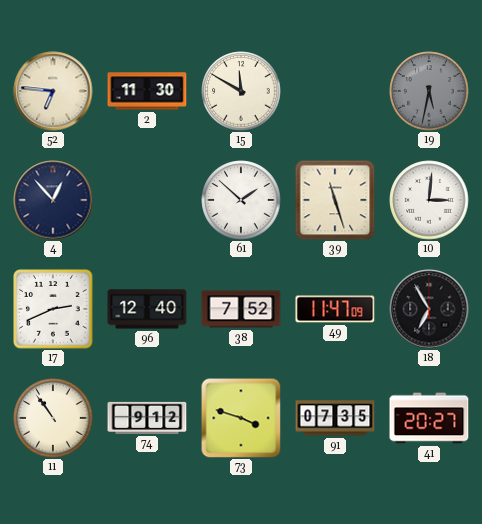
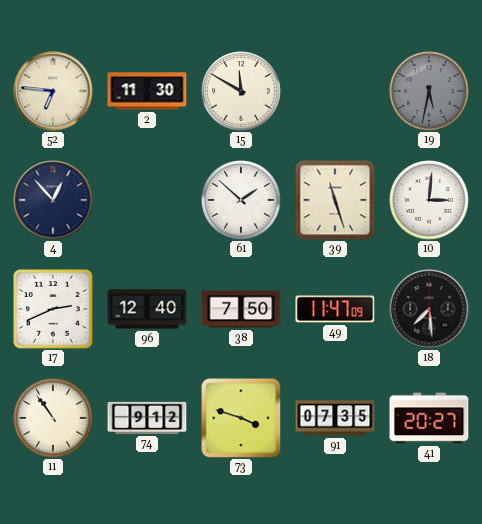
38: 7:52 -> 7:50
18: 6:55 -> 7:29
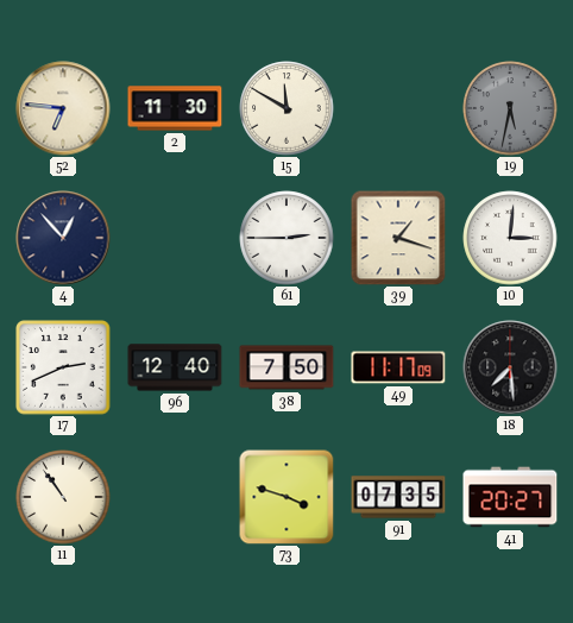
61: 1:52 -> 2:45
39: 11:27 -> 1:18
49: 11:47 -> 11:17
74: 9:12 -> none
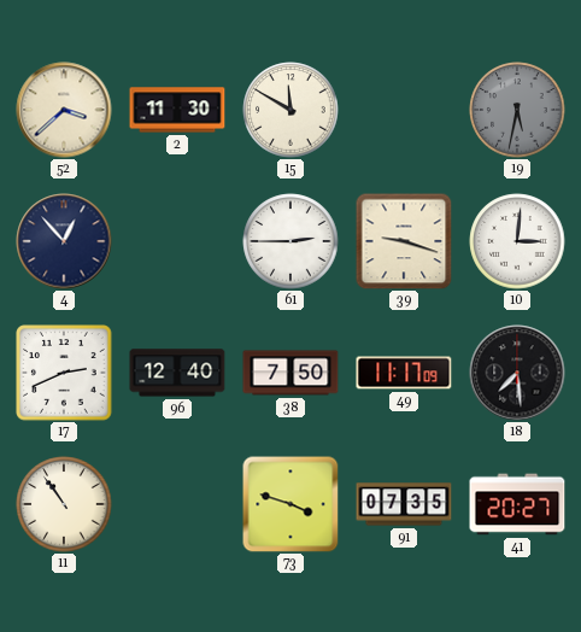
52: 6:46 -> 3:38
39: 1:18 -> 9:18
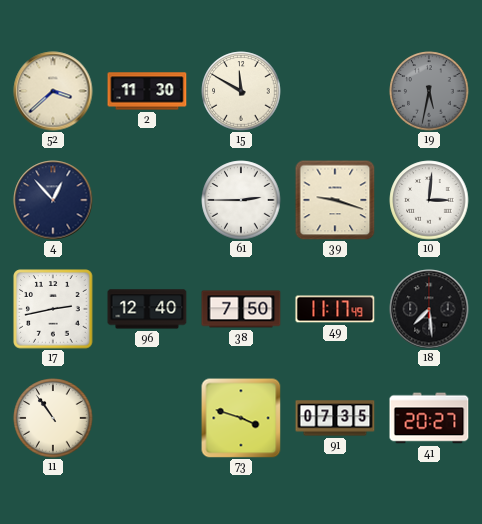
17: 2:41 -> 2:43
49: 11:17:09 -> 11:17:49
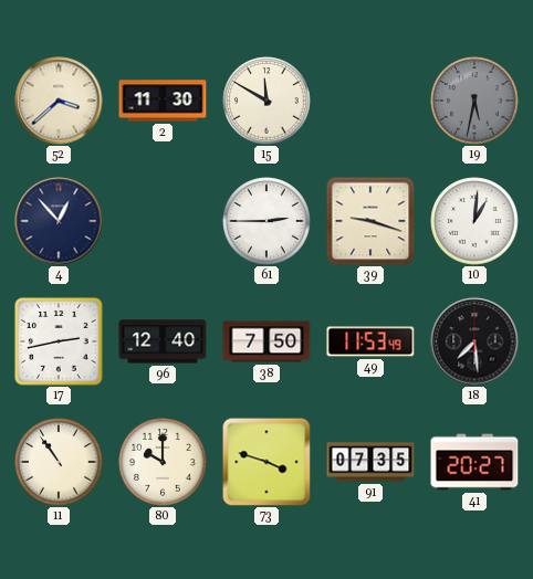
10: 3:01 -> 1:01
49: 11:17 -> 11:53
80: none -> 10:00
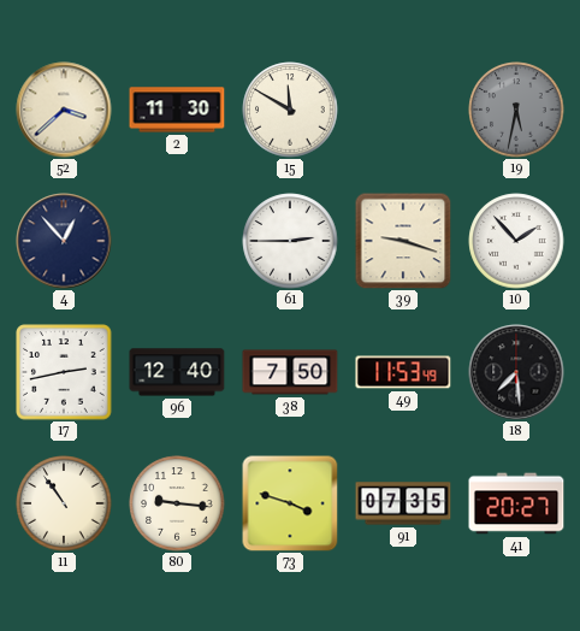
10: 1:01 -> 1:53
80: 10:00 -> 9:16
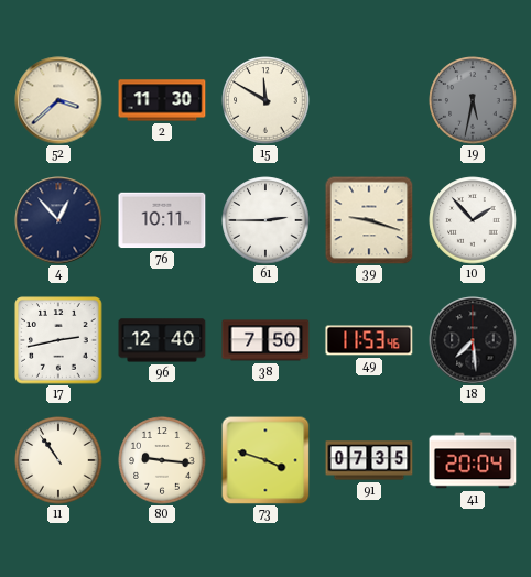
76: none -> 10:11
49: 11:53:49 -> 11:53:46
41: 20:27 -> 20:04
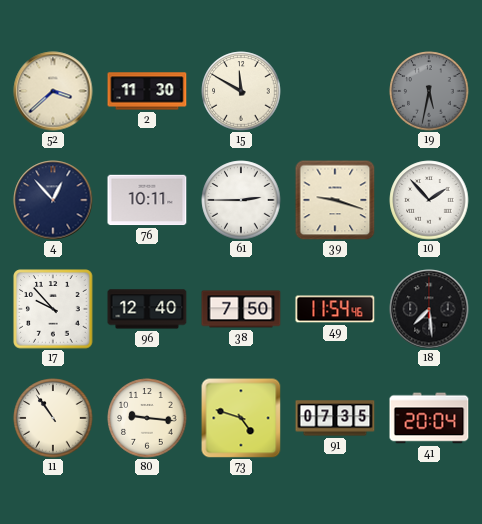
17: 2:43 -> 9:53
49: 11:53 -> 11:54
73: 3:48 -> 4:48
